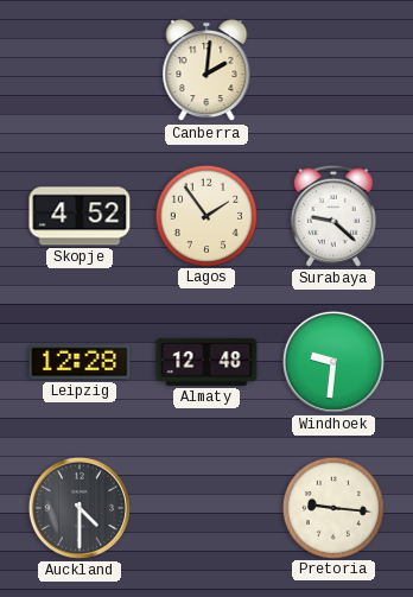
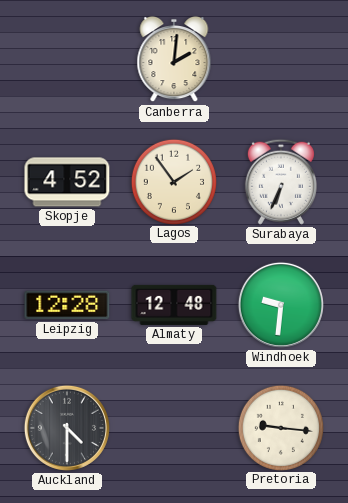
Surabaya: 9:22 -> 6:34
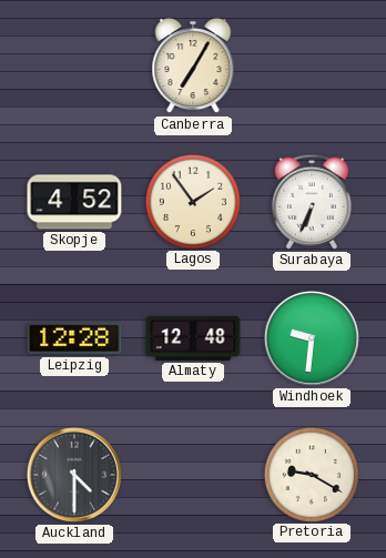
Canberra: 2:01 -> 7:05
Pretoria: 9:16 -> 9:20
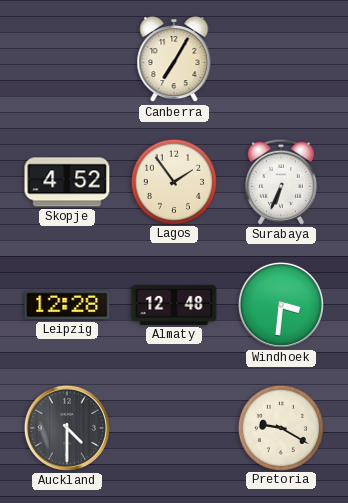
Windhoek: 9:31 -> 3:31
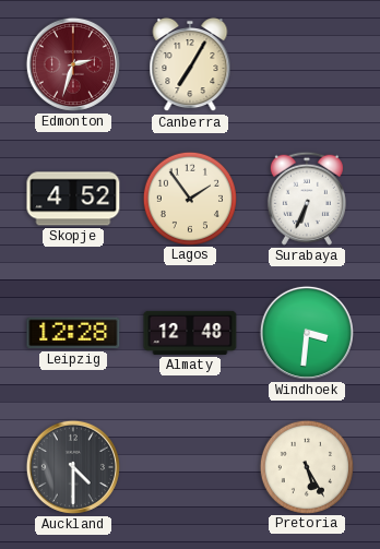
Edmonton: none -> 2:33
Pretoria: 9:20 -> 5:25
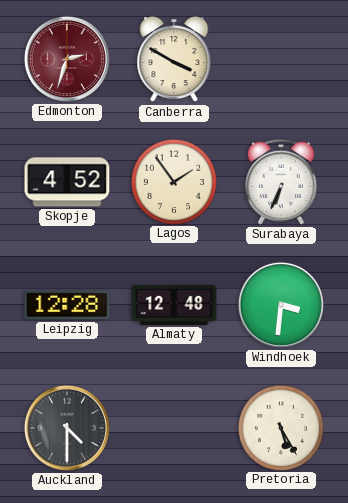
Canberra: 7:05 -> 3:50
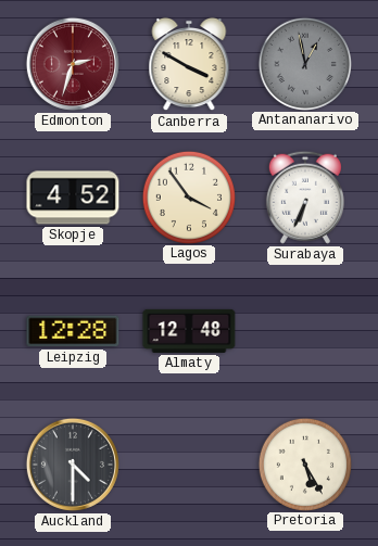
Antananarivo: none -> 12:58
Lagos: 1:54 -> 3:54
Windhoek: 3:31 -> none
